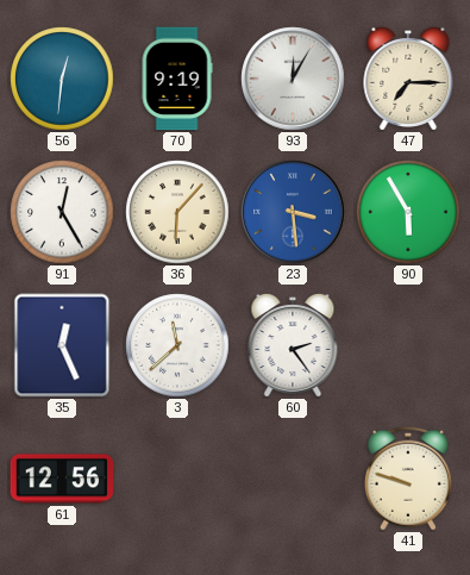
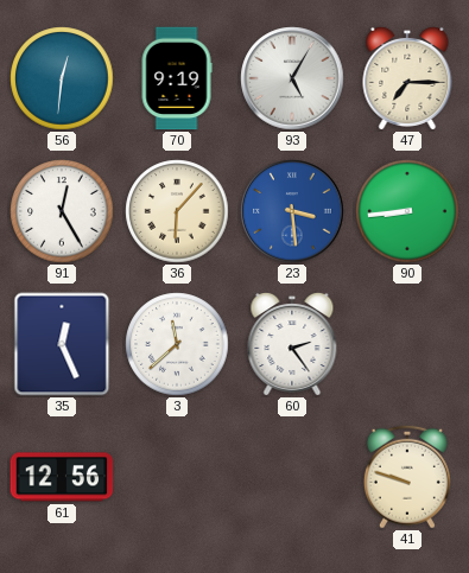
93: 12:05 -> 5:05
90: 5:55 -> 8:44
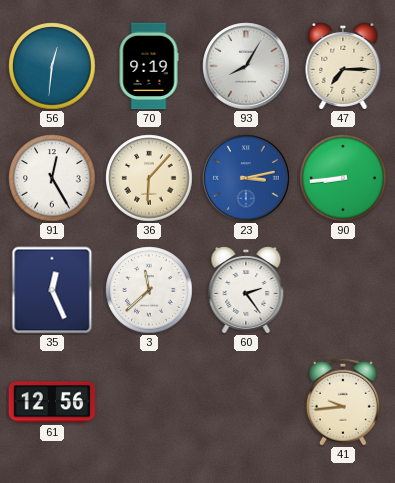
93: 5:05 -> 8:05
23: 3:29 -> 3:13
41: 9:48 -> 9:44
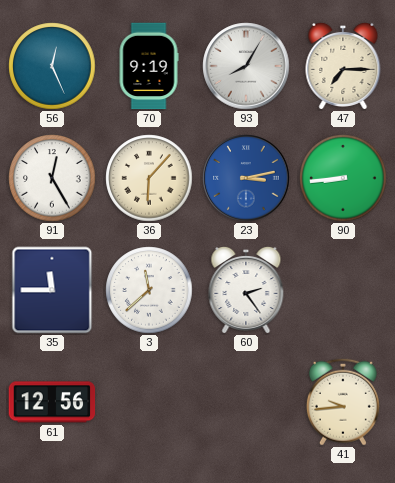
56: 12:31 -> 12:26
35: 12:26 -> 11:45
